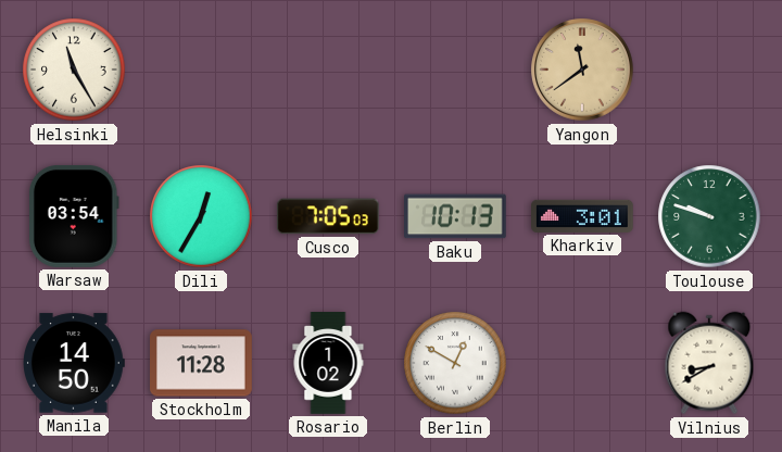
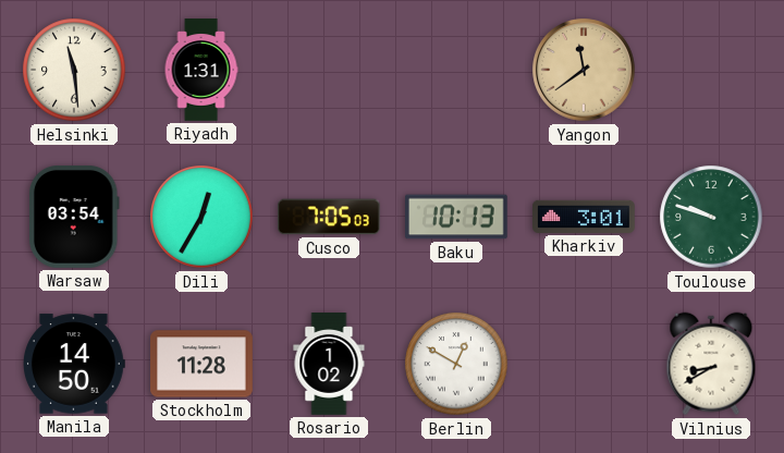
Helsinki: 11:25 -> 11:29
Riyadh: none -> 1:31
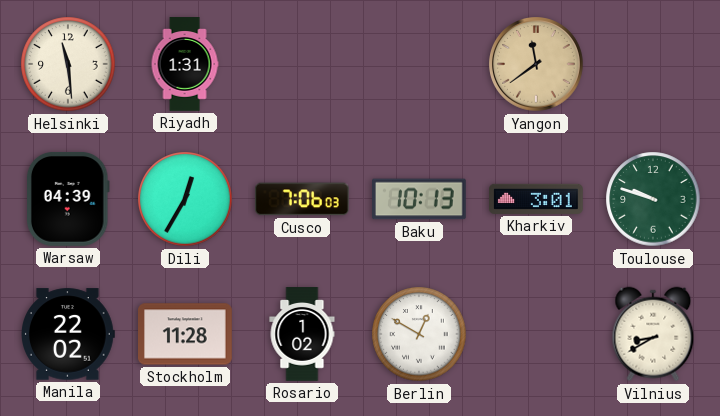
Warsaw: 03:54 -> 04:39
Cusco: 7:05 -> 7:06
Manila: 14:50 -> 22:02
